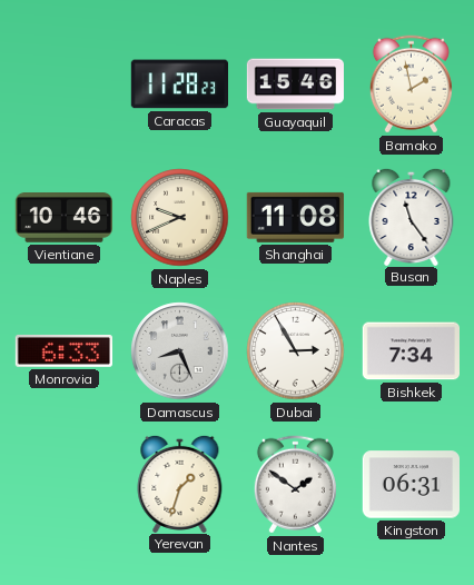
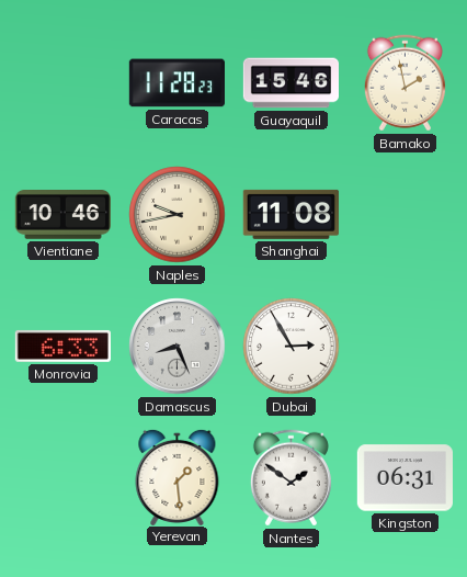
Naples: 9:41 -> 9:43
Busan: 11:24 -> none
Bishkek: 7:34 -> none
Yerevan: 1:33 -> 1:29
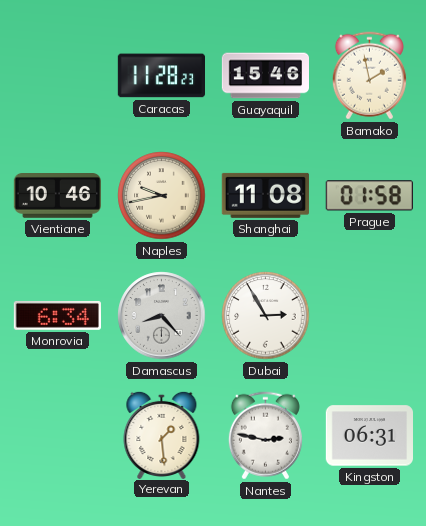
Prague: none -> 01:58
Monrovia: 6:33 -> 6:34
Damascus: 8:26 -> 8:23
Nantes: 1:51 -> 2:47
